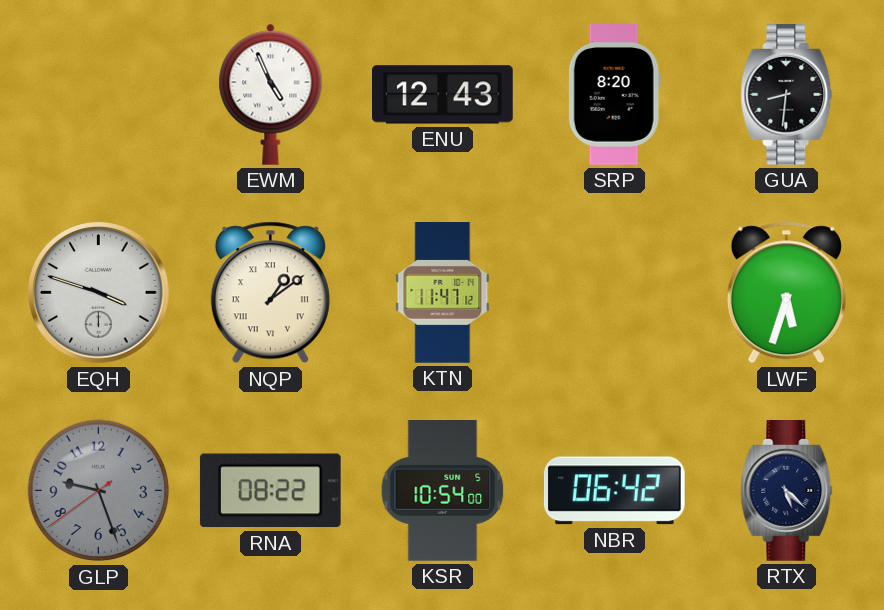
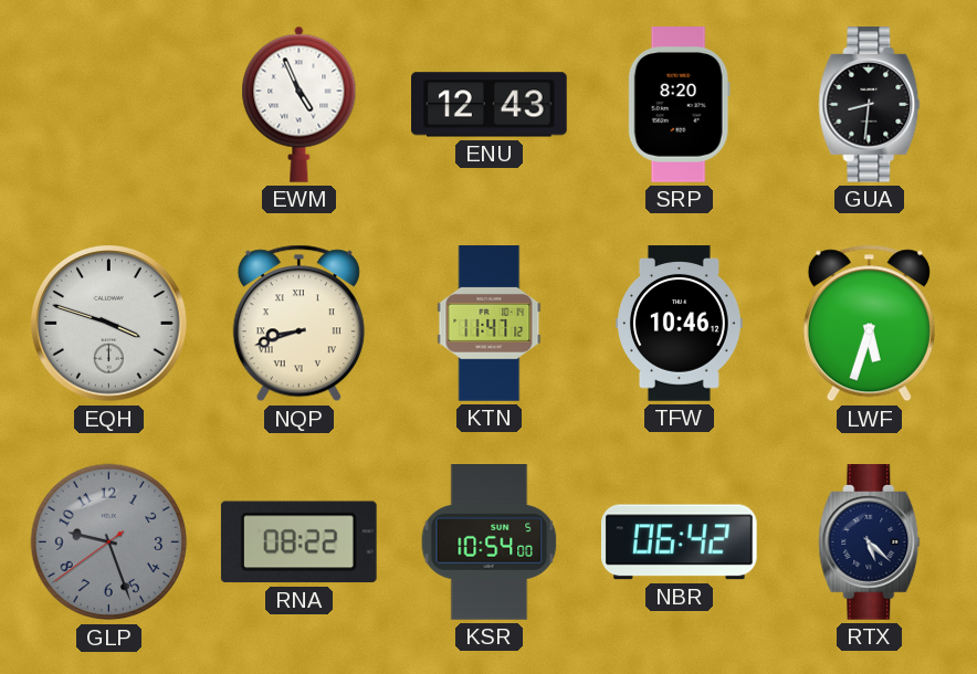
NQP: 1:09 -> 8:42
TFW: none -> 10:46
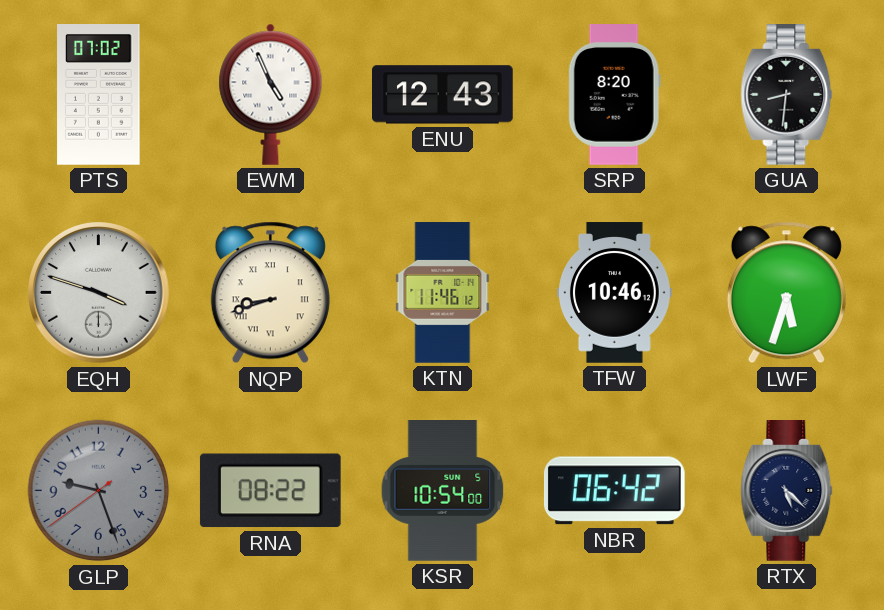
PTS: none -> 07:02
KTN: 11:47 -> 11:46
